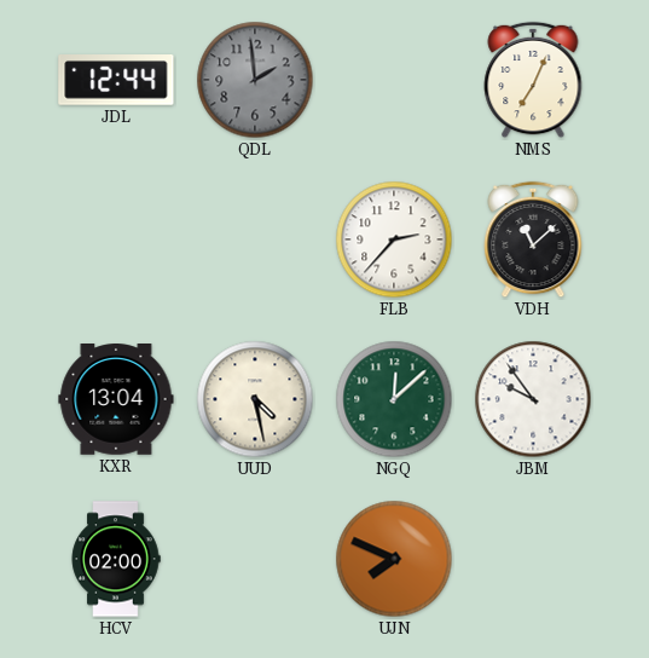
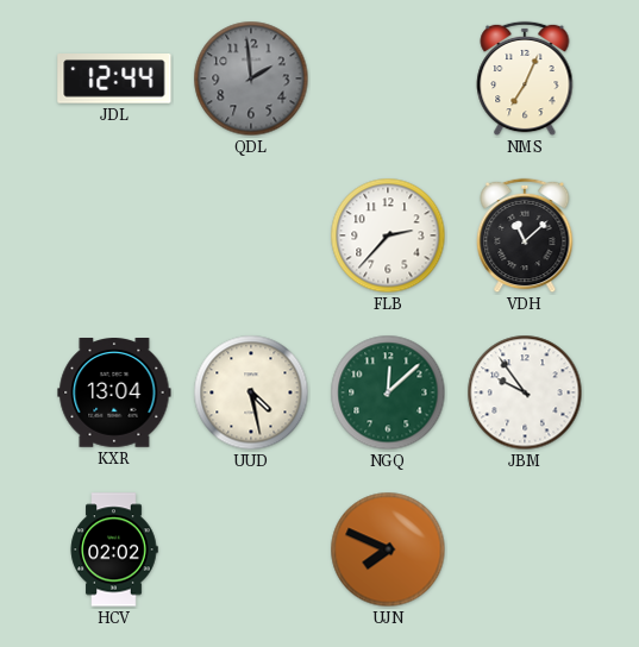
HCV: 02:00 -> 02:02
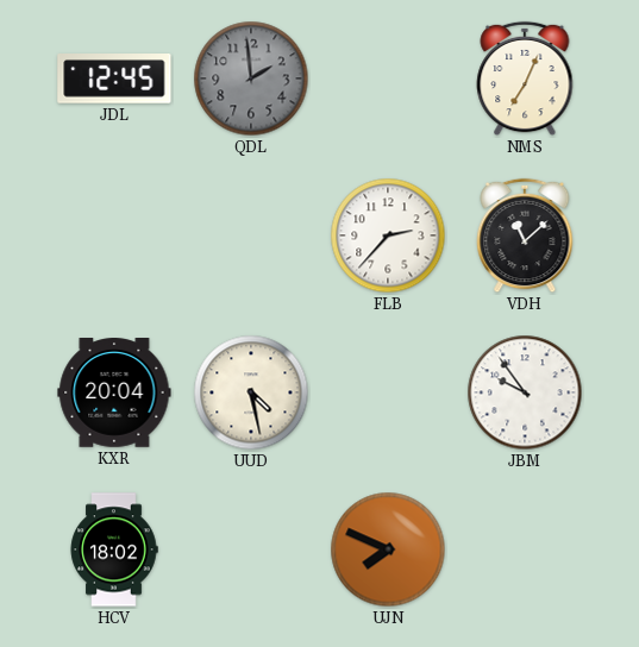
JDL: 12:44 -> 12:45
KXR: 13:04 -> 20:04
NGQ: 12:08 -> none
HCV: 02:02 -> 18:02
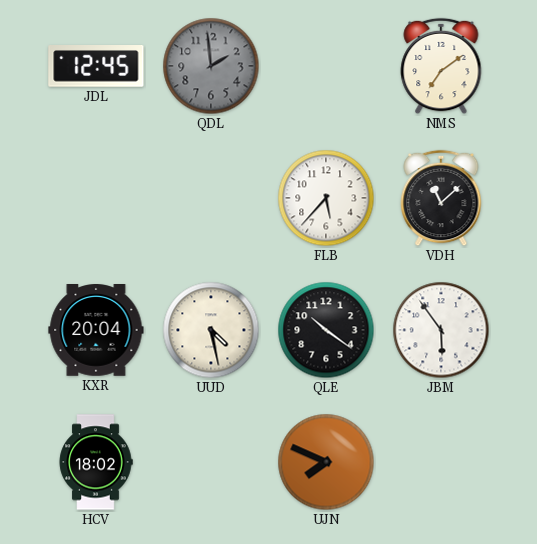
NMS: 7:04 -> 7:09
FLB: 2:37 -> 5:37
QLE: none -> 10:21
JBM: 9:54 -> 5:54
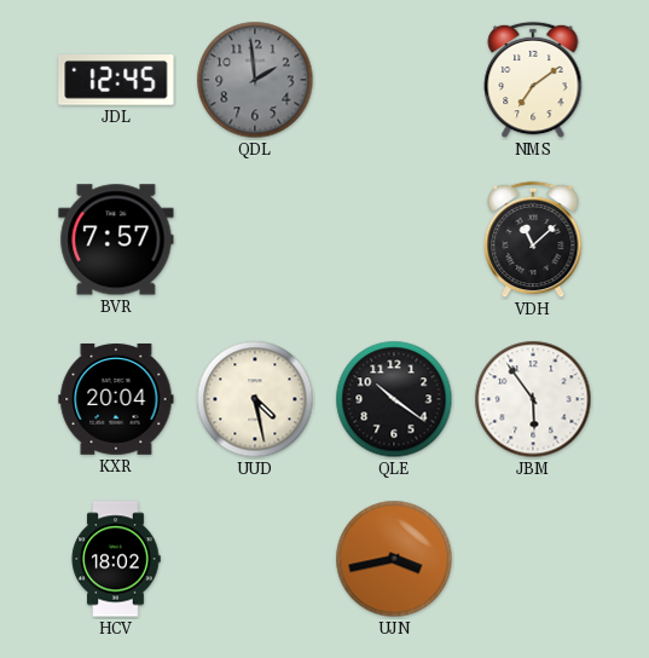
BVR: none -> 7:57
FLB: 5:37 -> none
UJN: 7:49 -> 3:43
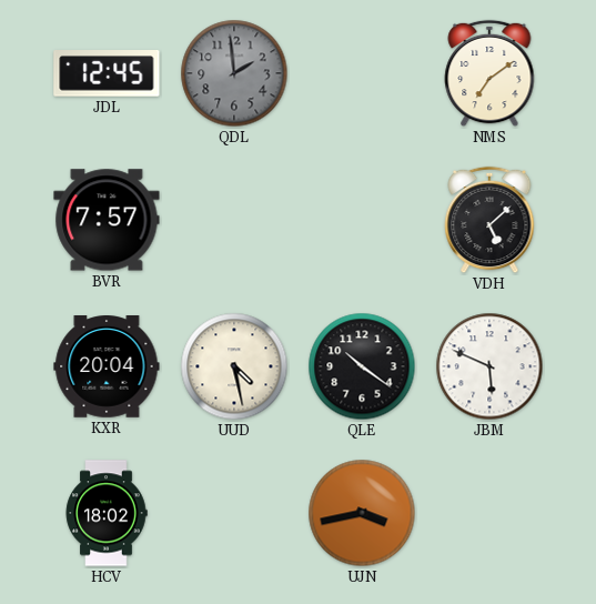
VDH: 11:08 -> 5:08
JBM: 5:54 -> 5:49
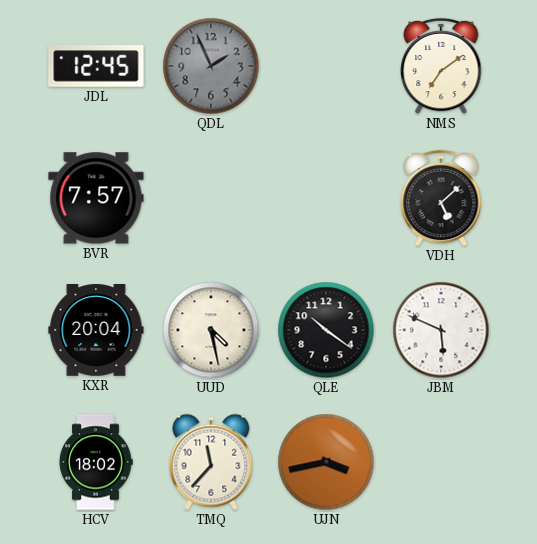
QDL: 1:59 -> 1:56
TMQ: none -> 11:37
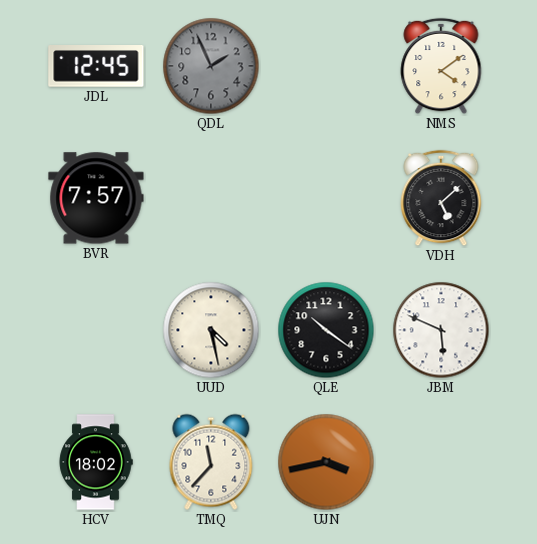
NMS: 7:09 -> 4:09
KXR: 20:04 -> none
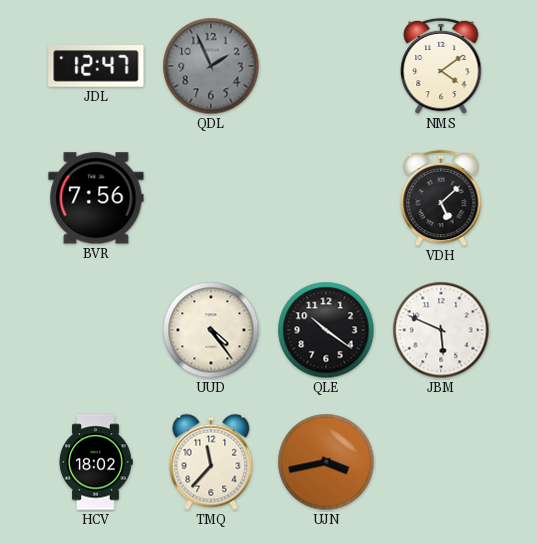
JDL: 12:45 -> 12:47
BVR: 7:57 -> 7:56
UUD: 4:28 -> 4:24
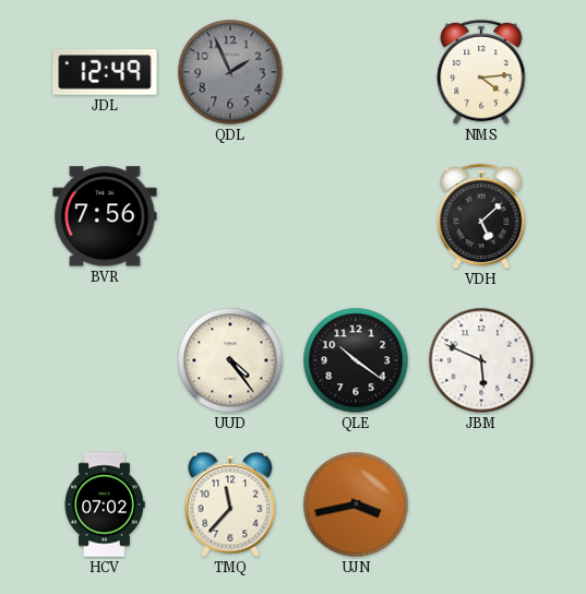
JDL: 12:47 -> 12:49
NMS: 4:09 -> 4:14
HCV: 18:02 -> 07:02
